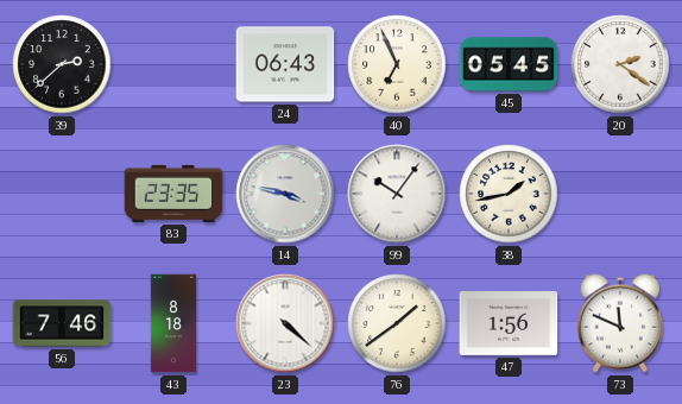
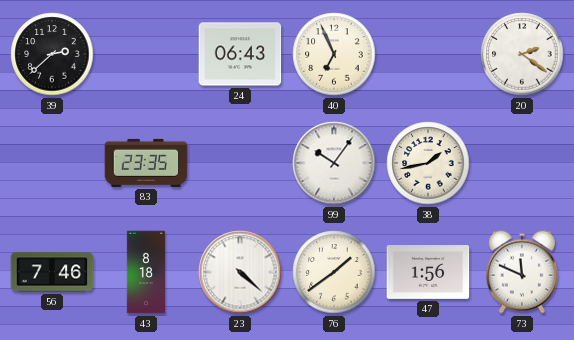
45: 05:45 -> none
14: 3:47 -> none
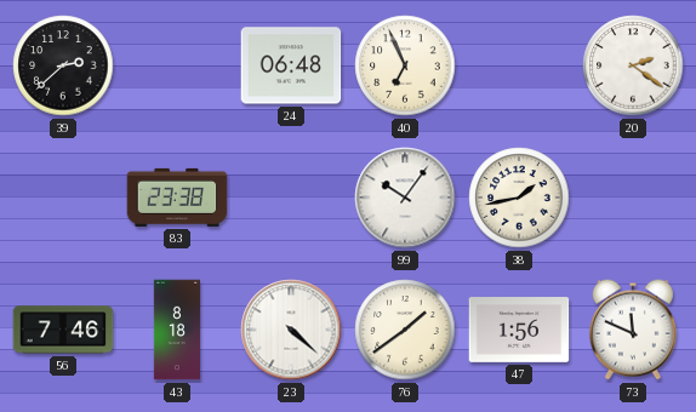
24: 06:43 -> 06:48
83: 23:35 -> 23:38
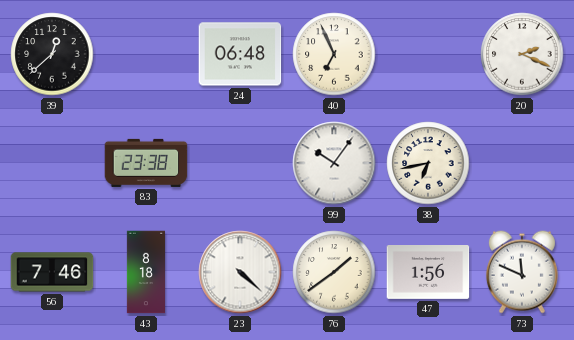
39: 2:38 -> 12:38
20: 2:21 -> 2:19
38: 1:43 -> 6:43
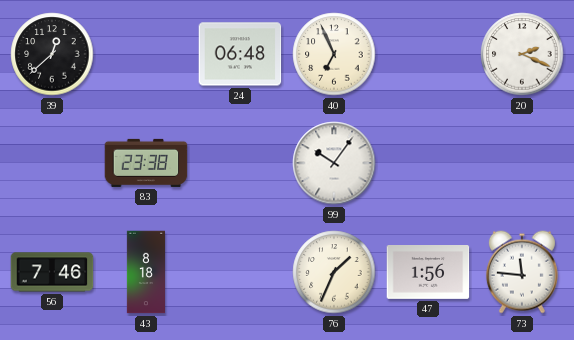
38: 6:43 -> none
23: 4:22 -> none
76: 1:39 -> 1:34
73: 11:49 -> 11:46
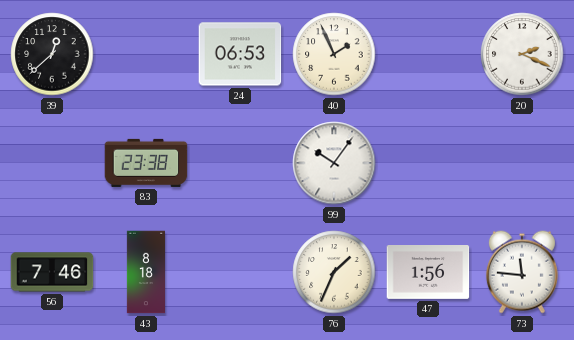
24: 06:48 -> 06:53
40: 6:56 -> 1:56
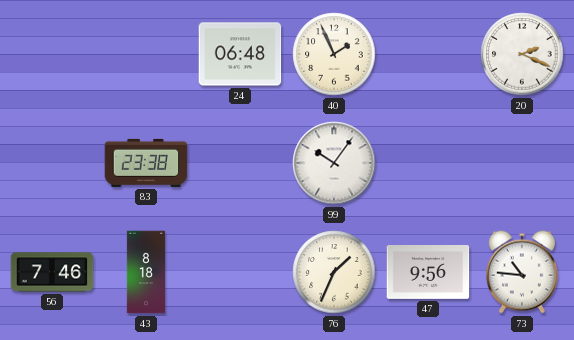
39: 12:38 -> none
24: 06:53 -> 06:48
47: 1:56 -> 9:56
73: 11:46 -> 10:46
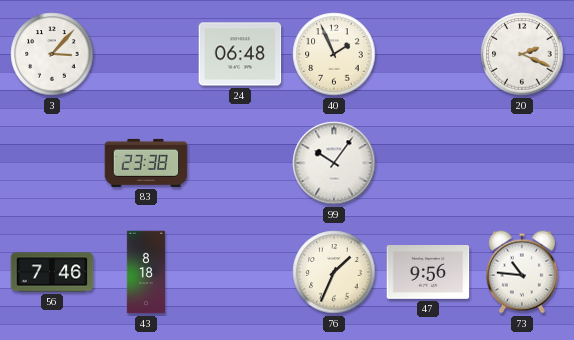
3: none -> 3:07
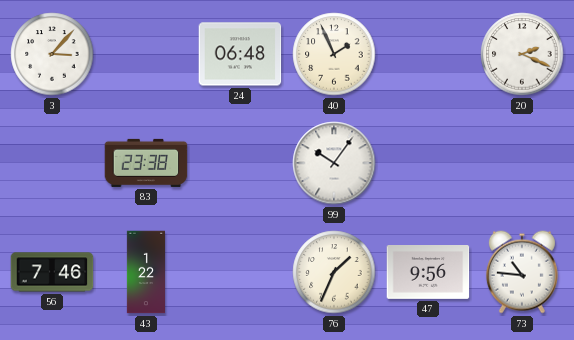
43: 8:18 -> 1:22
